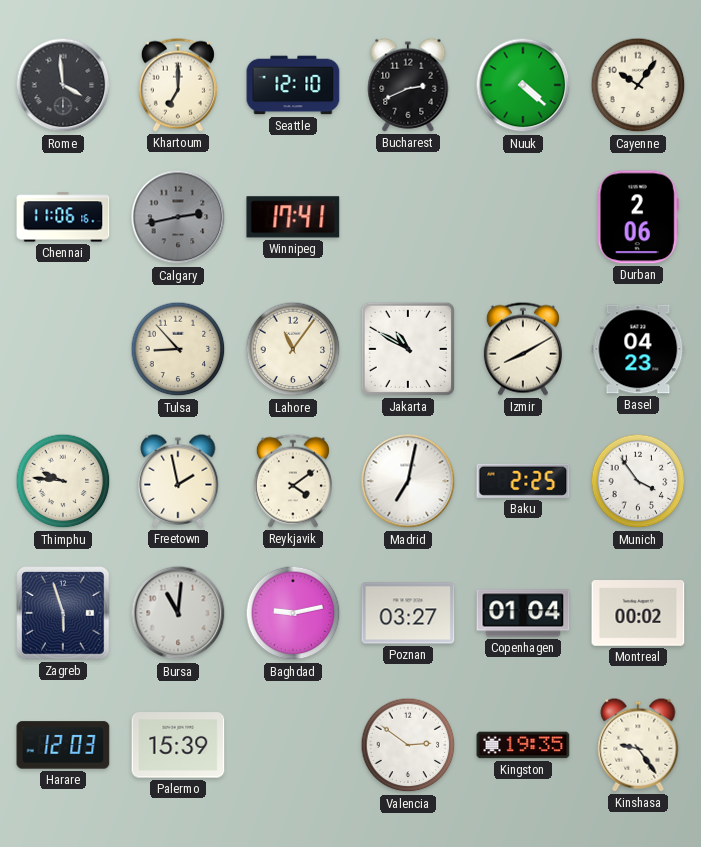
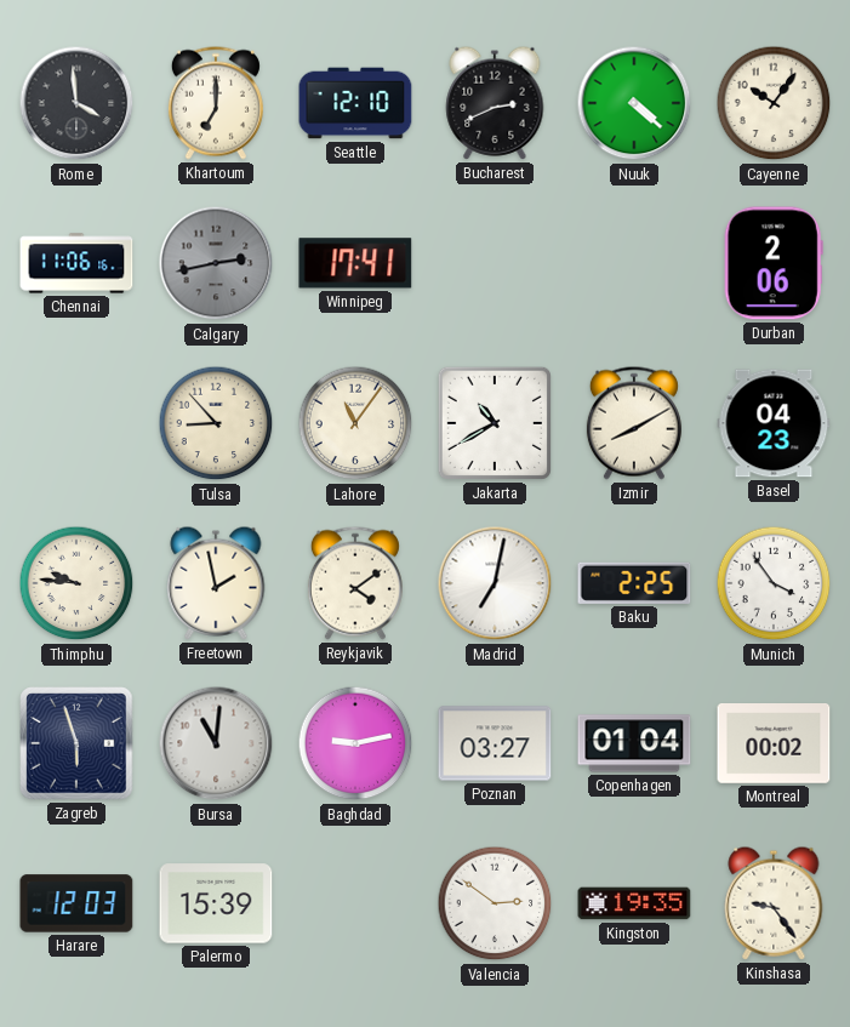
Jakarta: 10:50 -> 10:40
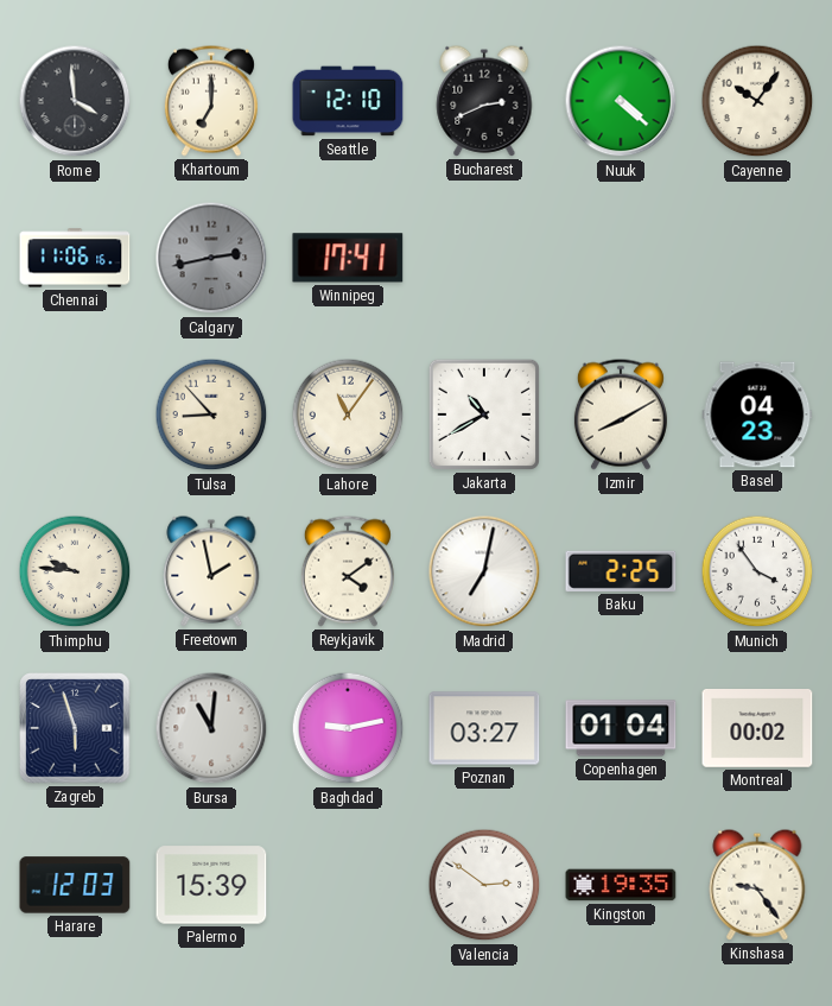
Durban: 2:06 -> none
